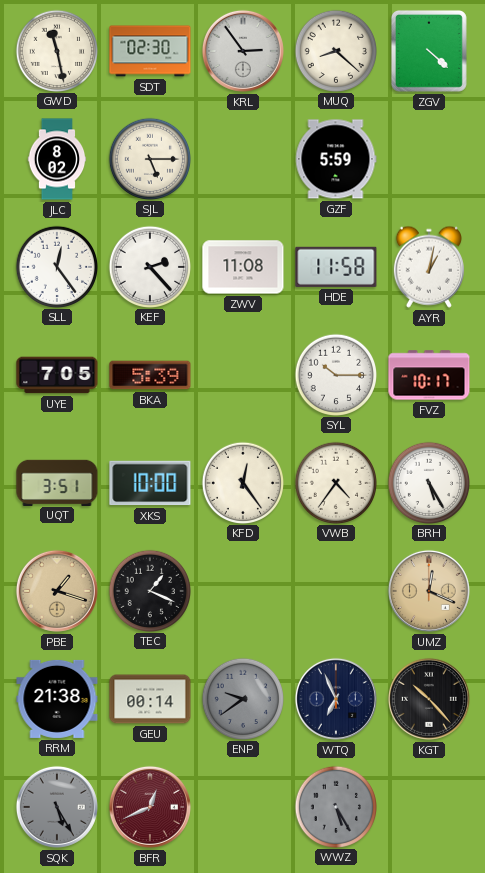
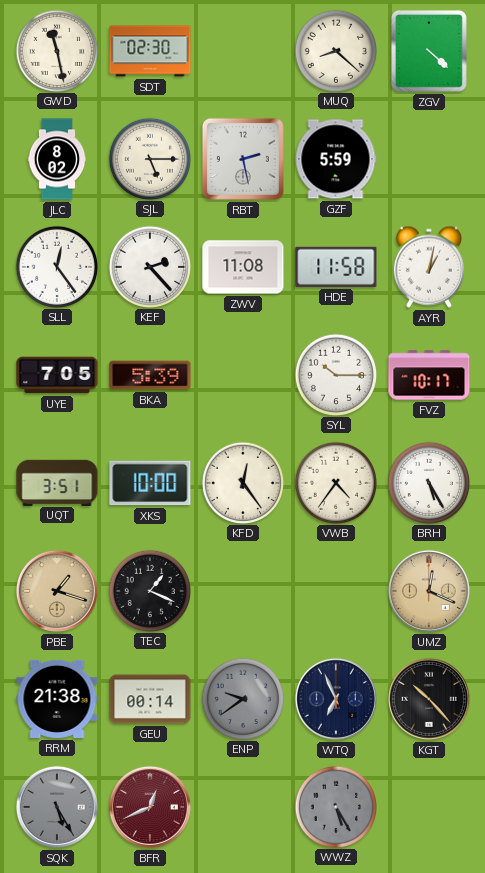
KRL: 2:54 -> none
RBT: none -> 2:28
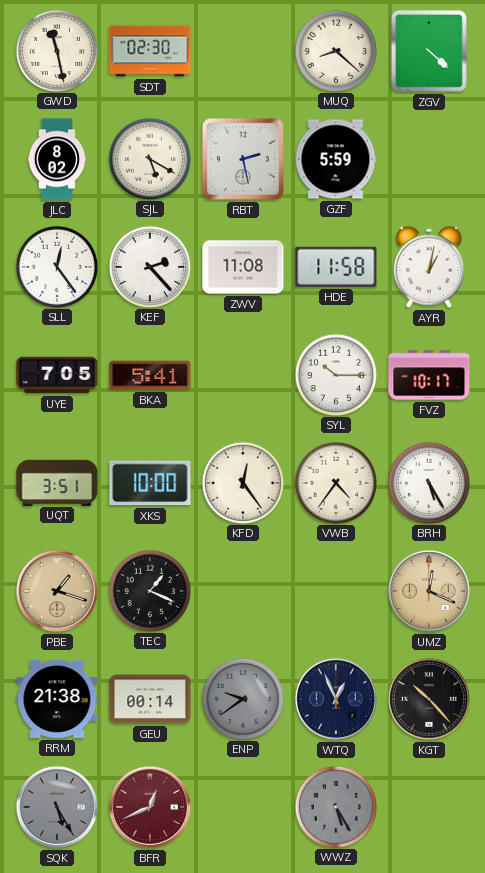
SJL: 5:15 -> 5:20
BKA: 5:39 -> 5:41
WTQ: 6:56 -> 12:56
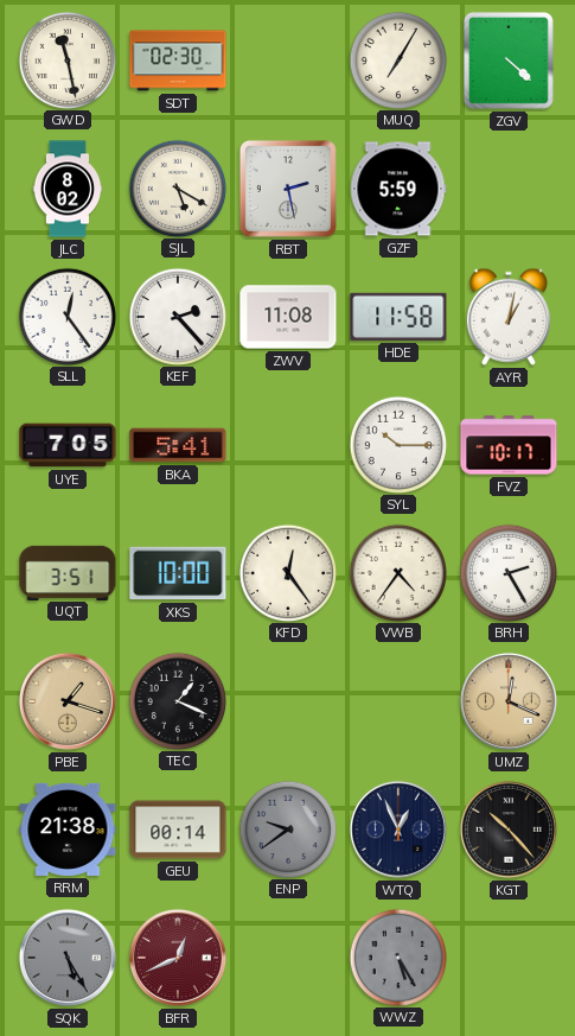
MUQ: 8:22 -> 7:05
BRH: 5:25 -> 2:25
